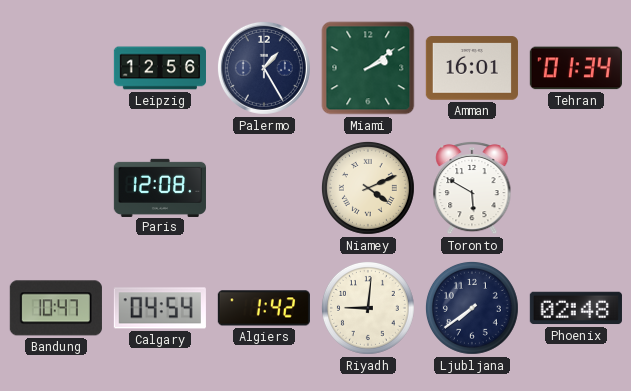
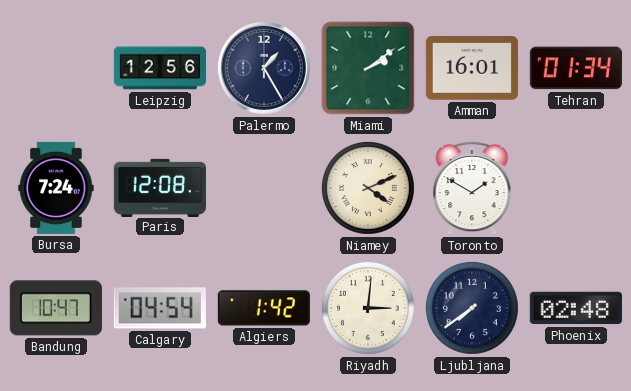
Bursa: none -> 7:24
Toronto: 5:50 -> 1:50
Riyadh: 9:01 -> 3:01
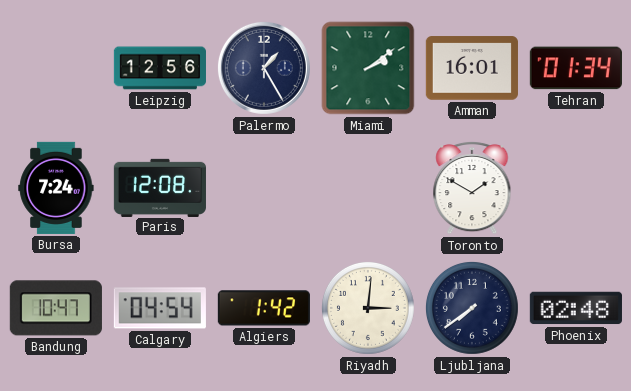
Niamey: 4:11 -> none
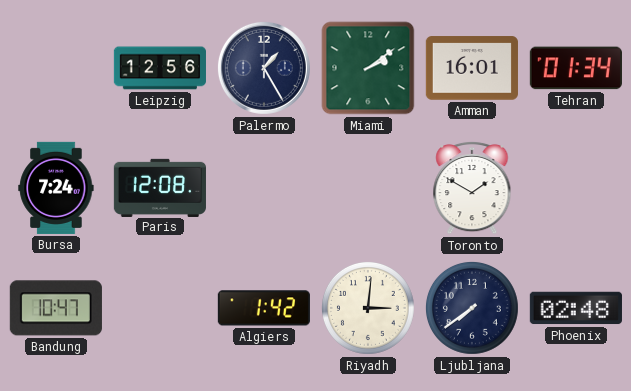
Calgary: 04:54 -> none
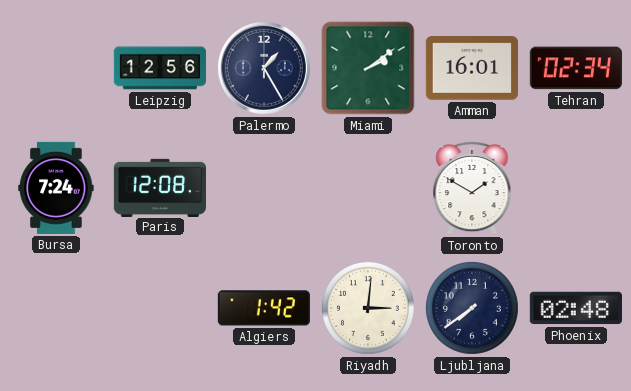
Tehran: 01:34 -> 02:34
Bandung: 10:47 -> none
